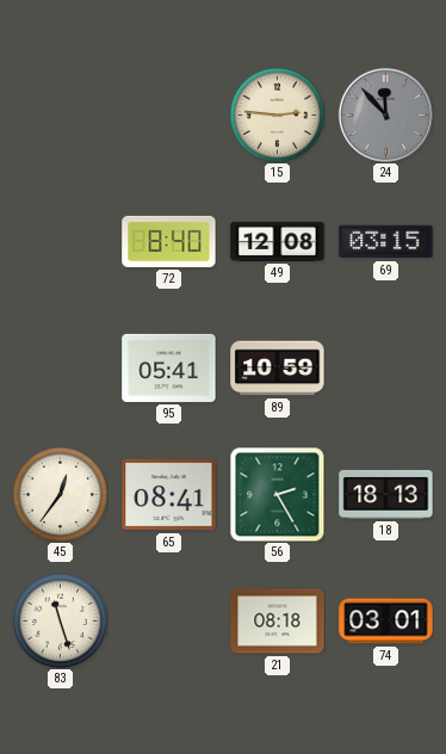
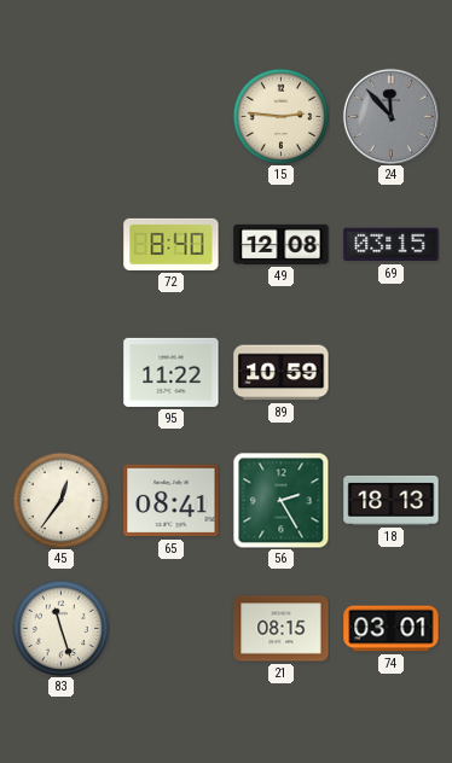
95: 05:41 -> 11:22
21: 08:18 -> 08:15
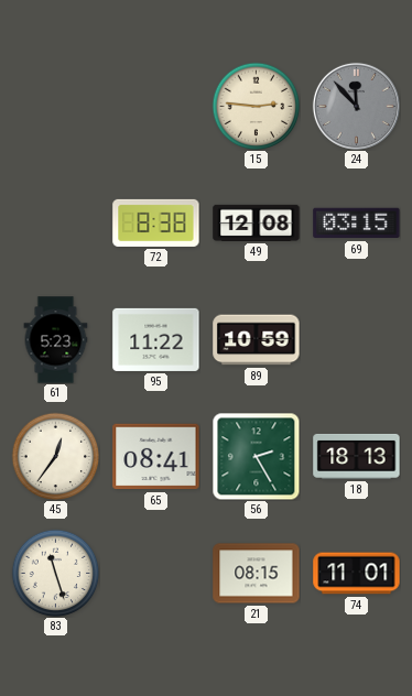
72: 8:40 -> 8:38
61: none -> 5:23
74: 03:01 -> 11:01
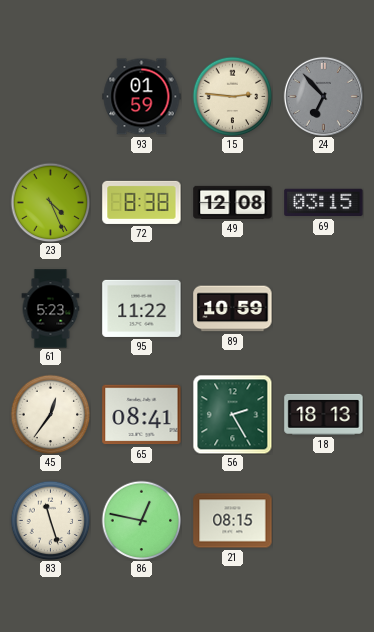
93: none -> 01:59
24: 11:53 -> 6:53
23: none -> 4:26
86: none -> 12:47
74: 11:01 -> none
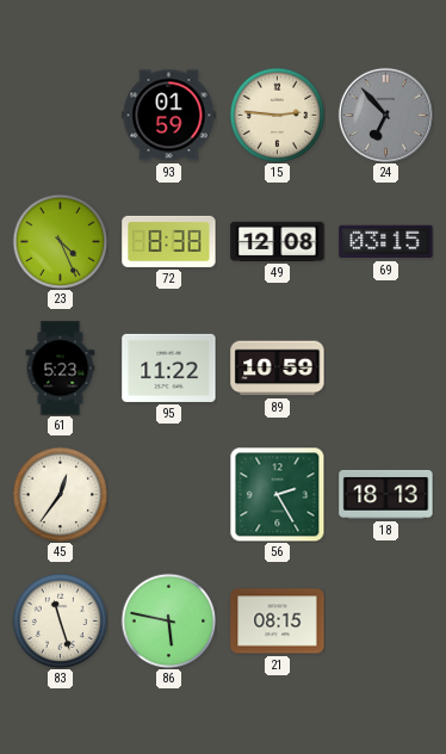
65: 08:41 -> none
86: 12:47 -> 5:47
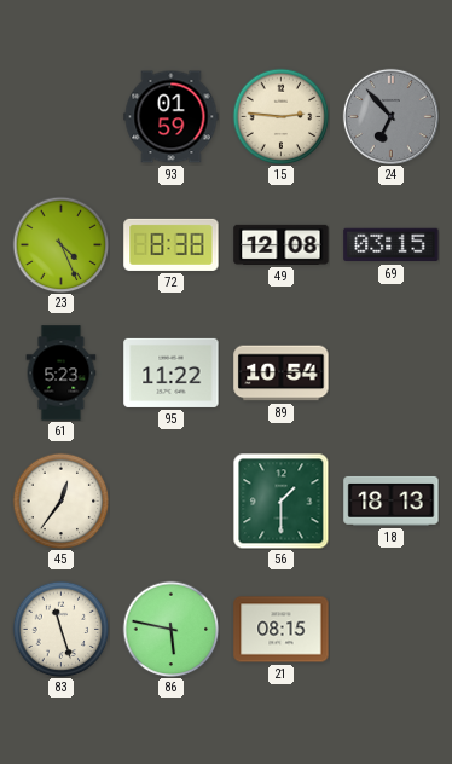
89: 10:59 -> 10:54
56: 2:25 -> 1:30
